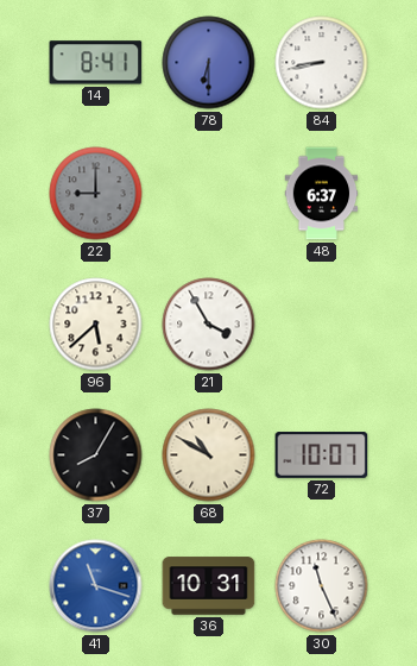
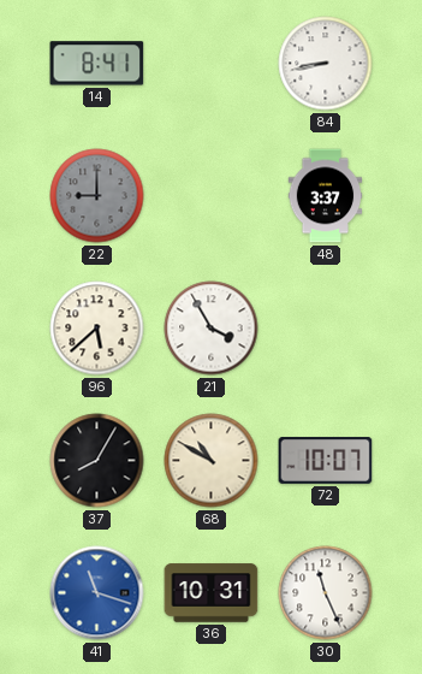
78: 6:30 -> none
48: 6:37 -> 3:37
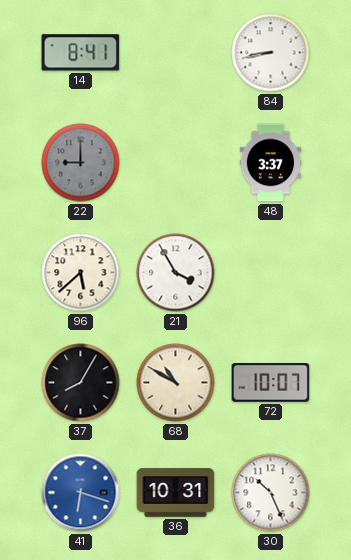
41: 11:18 -> 6:18
30: 11:26 -> 10:26
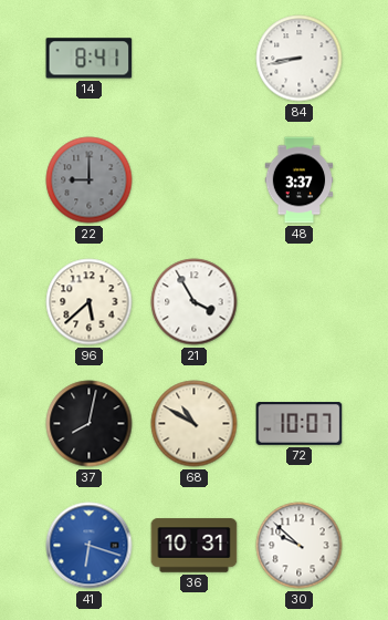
37: 8:05 -> 8:02
30: 10:26 -> 9:52
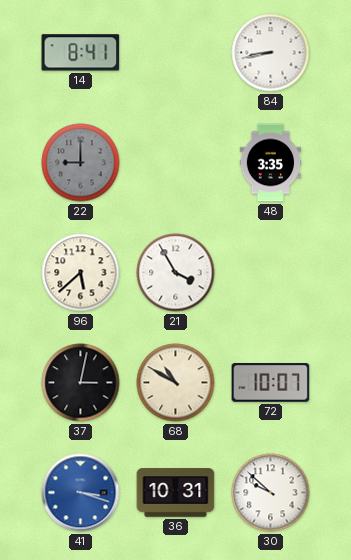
48: 3:37 -> 3:35
37: 8:02 -> 3:02
41: 6:18 -> 3:18
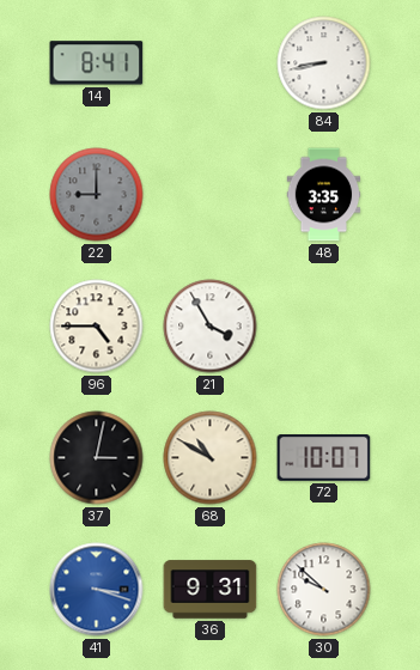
96: 5:38 -> 4:45
36: 10:31 -> 9:31
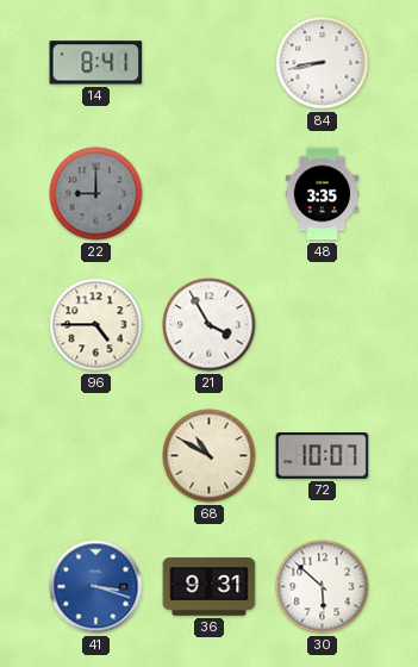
37: 3:02 -> none
30: 9:52 -> 5:52
